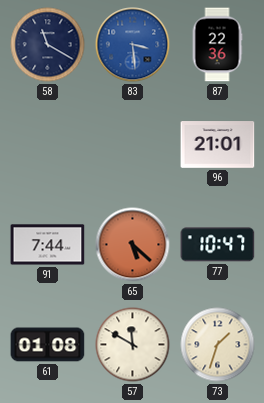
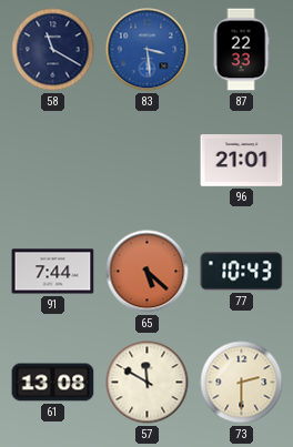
87: 22:36 -> 22:33
77: 10:47 -> 10:43
61: 01:08 -> 13:08
73: 1:33 -> 2:30
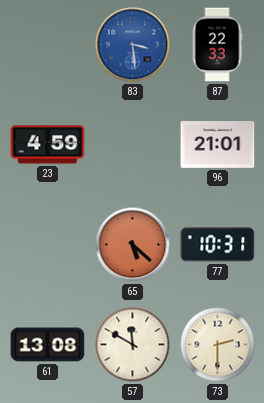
58: 11:20 -> none
23: none -> 4:59
91: 7:44 -> none
77: 10:43 -> 10:31
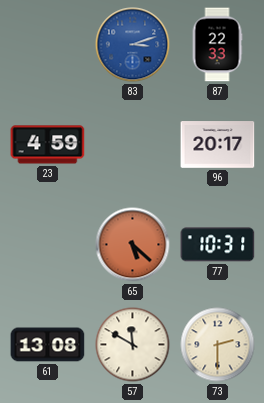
83: 3:29 -> 3:12
96: 21:01 -> 20:17
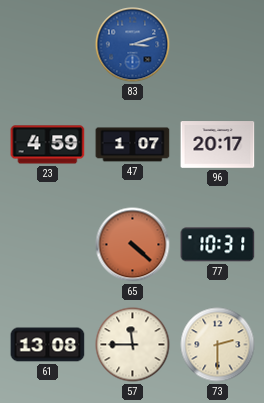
87: 22:33 -> none
47: none -> 1:07
65: 5:22 -> 4:22
57: 11:50 -> 11:45
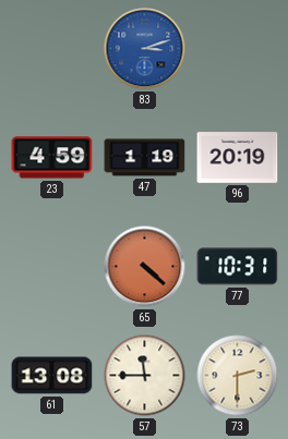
47: 1:07 -> 1:19
96: 20:17 -> 20:19
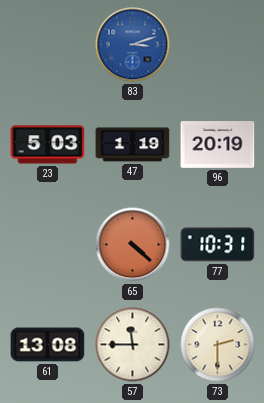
23: 4:59 -> 5:03
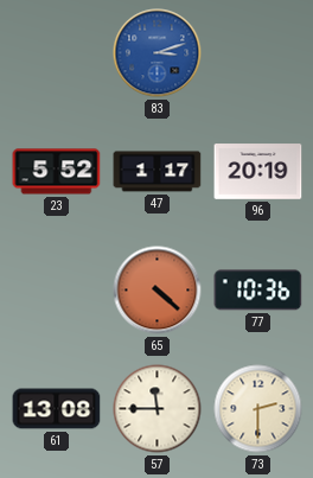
23: 5:03 -> 5:52
47: 1:19 -> 1:17
77: 10:31 -> 10:36
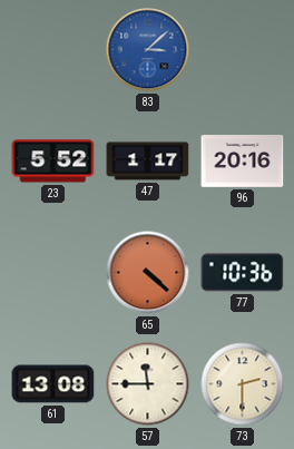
83: 3:12 -> 3:08
96: 20:19 -> 20:16
